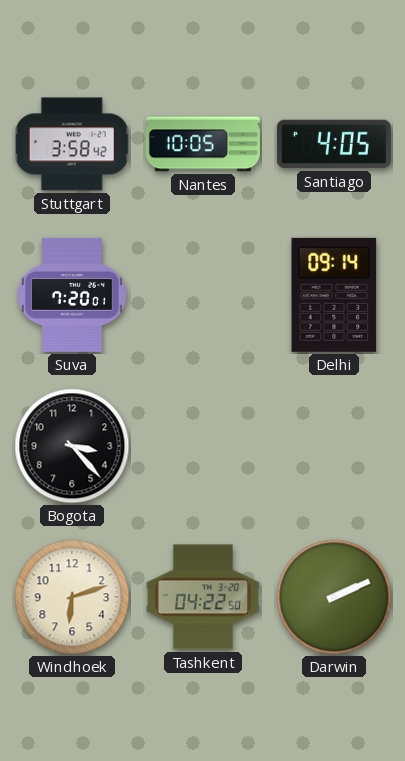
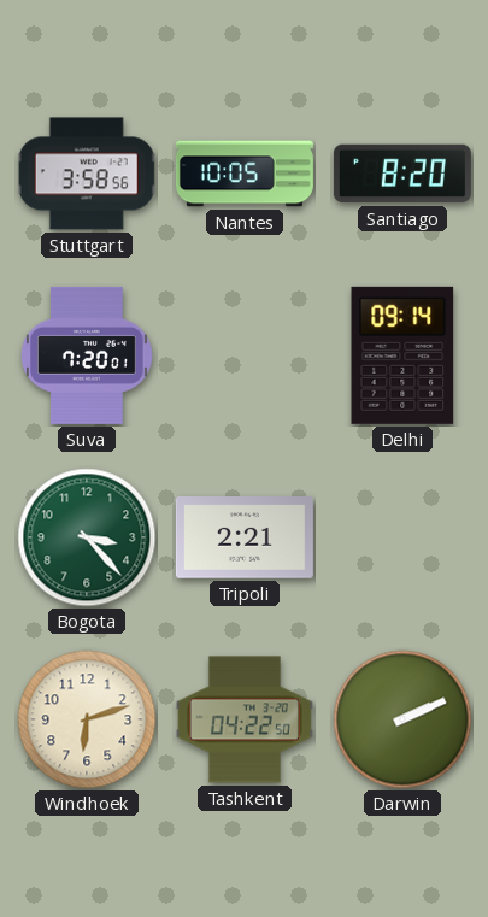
Stuttgart: 3:58:42 -> 3:58:56
Santiago: 4:05 -> 8:20
Bogota dial: black -> green
Tripoli: none -> 2:21
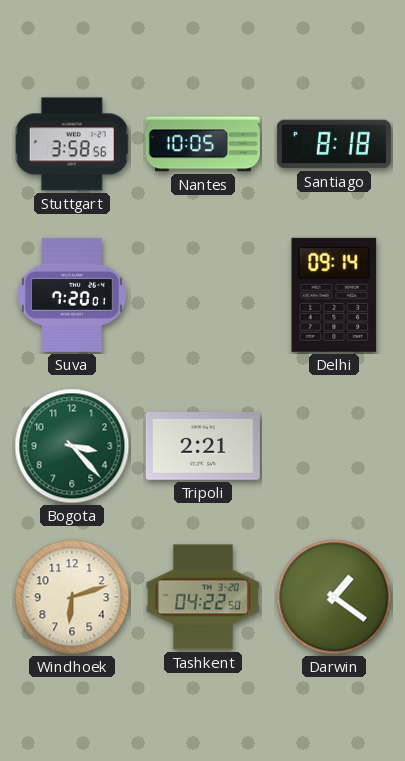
Santiago: 8:20 -> 8:18
Darwin: 2:11 -> 1:21
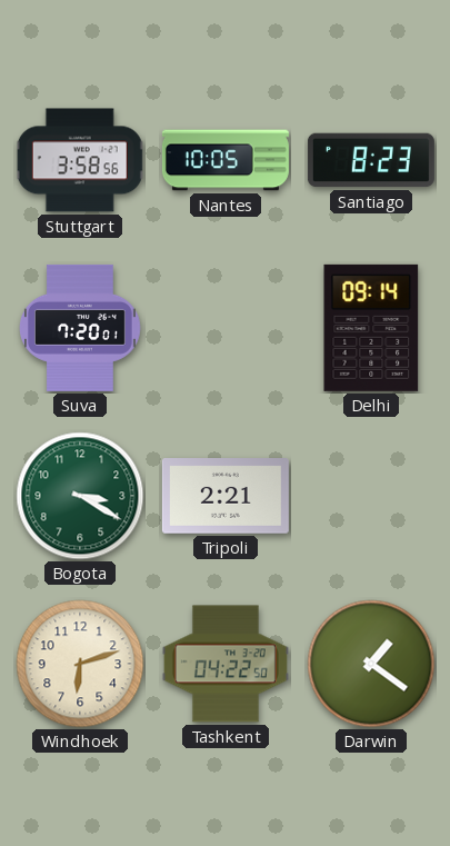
Santiago: 8:18 -> 8:23
Bogota: 3:23 -> 3:20
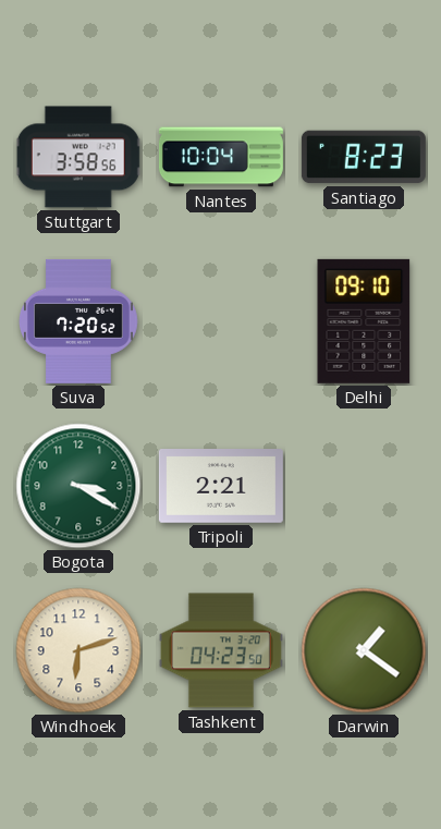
Nantes: 10:05 -> 10:04
Suva: 7:20:01 -> 7:20:52
Delhi: 09:14 -> 09:10
Tashkent: 04:22 -> 04:23
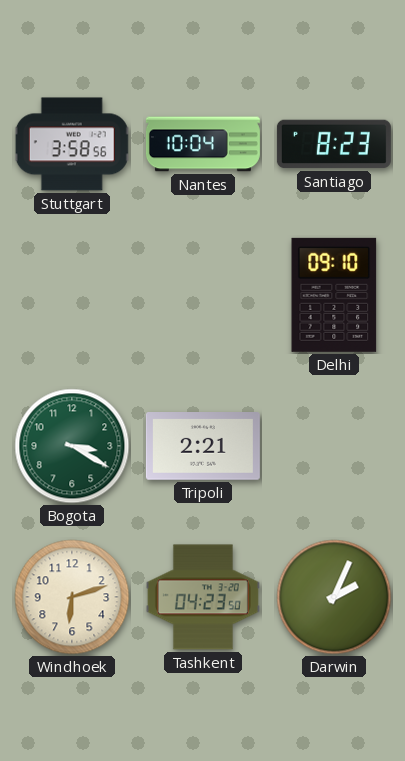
Suva: 7:20 -> none
Darwin: 1:21 -> 2:04
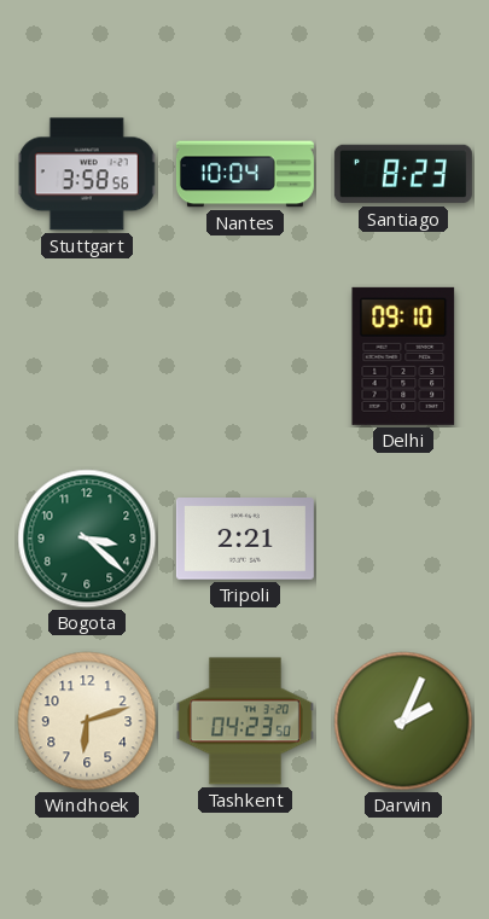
Bogota: 3:20 -> 3:22
